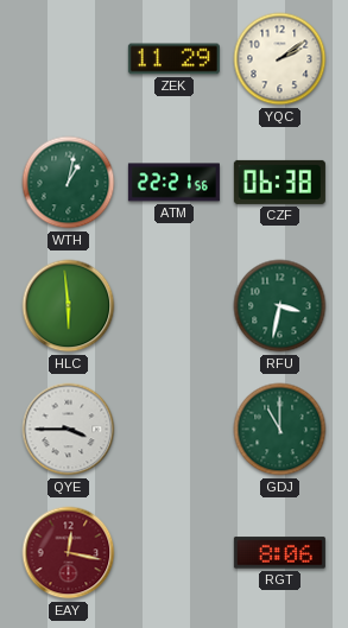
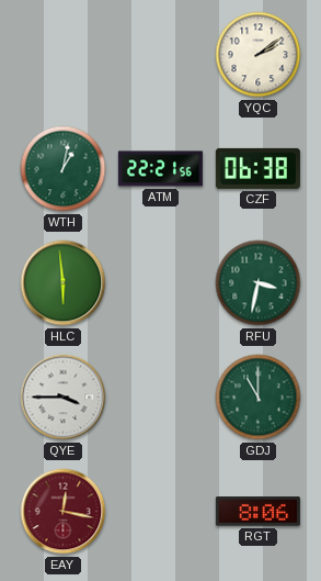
ZEK: 11:29 -> none
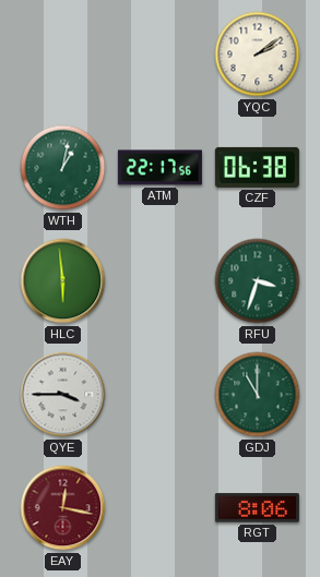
ATM: 22:21 -> 22:17
RFU: 3:32 -> 3:33
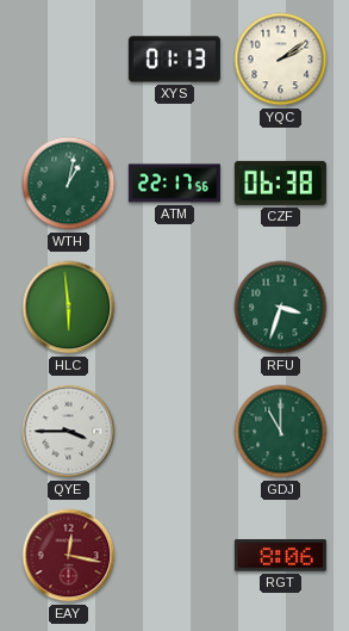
XYS: none -> 01:13
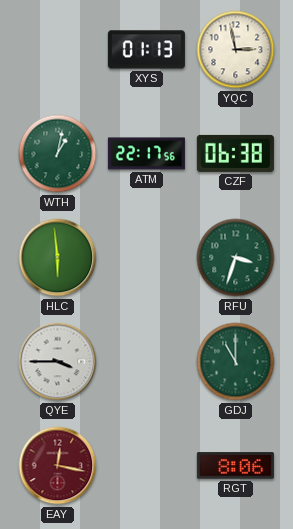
YQC: 2:09 -> 2:58
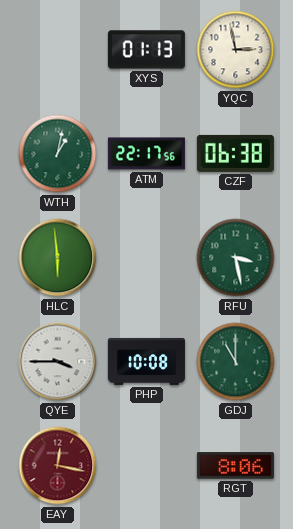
RFU: 3:33 -> 3:28
PHP: none -> 10:08
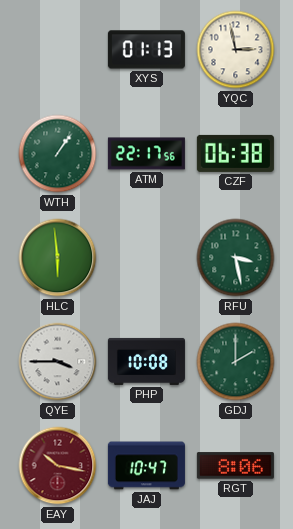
WTH: 1:02 -> 1:06
GDJ: 11:00 -> 2:00
EAY: 12:17 -> 10:17
JAJ: none -> 10:47
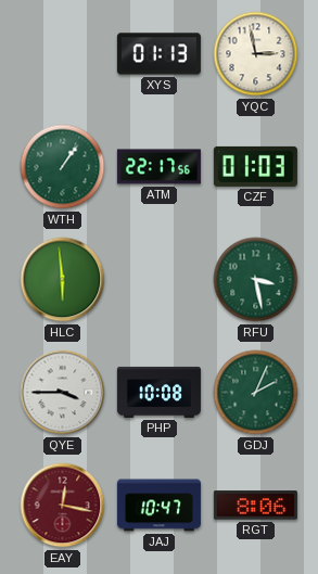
CZF: 06:38 -> 01:03
GDJ: 2:00 -> 2:04
EAY: 10:17 -> 12:17
